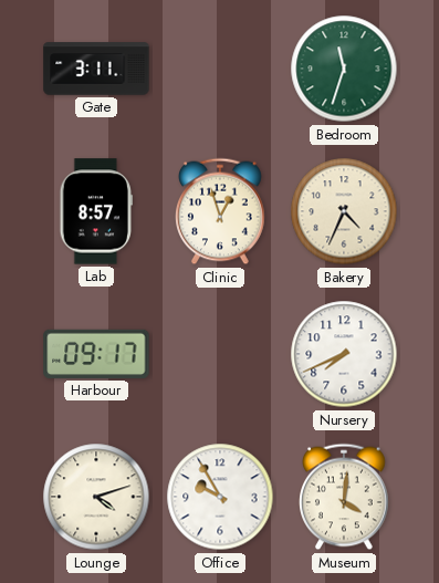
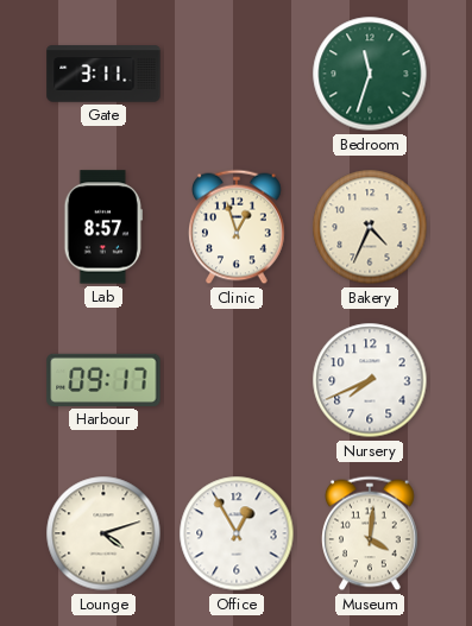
Office: 9:55 -> 12:55
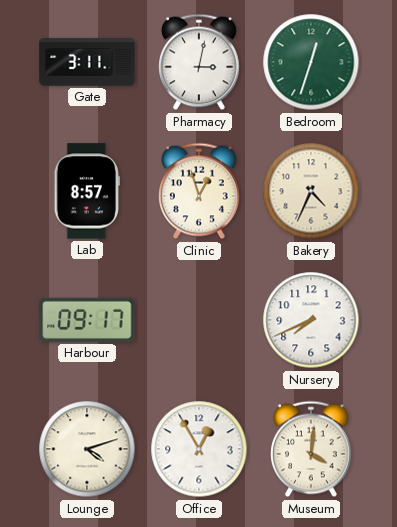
Pharmacy: none -> 3:02
Bedroom: 11:33 -> 12:33
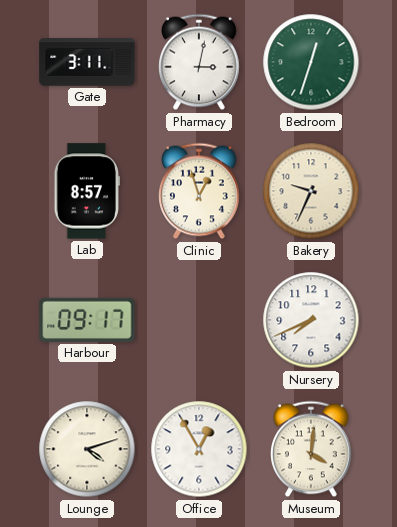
Bakery: 4:34 -> 9:34
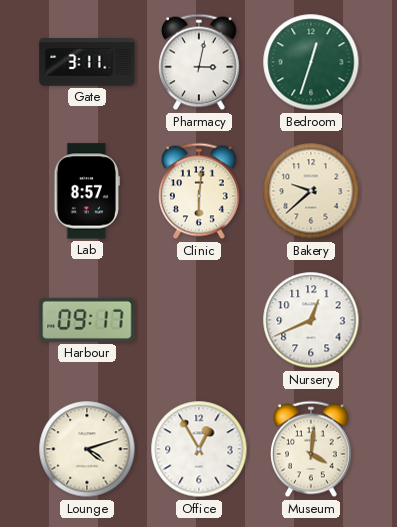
Clinic: 12:57 -> 6:01
Bakery: 9:34 -> 9:38
Nursery: 7:41 -> 12:41
